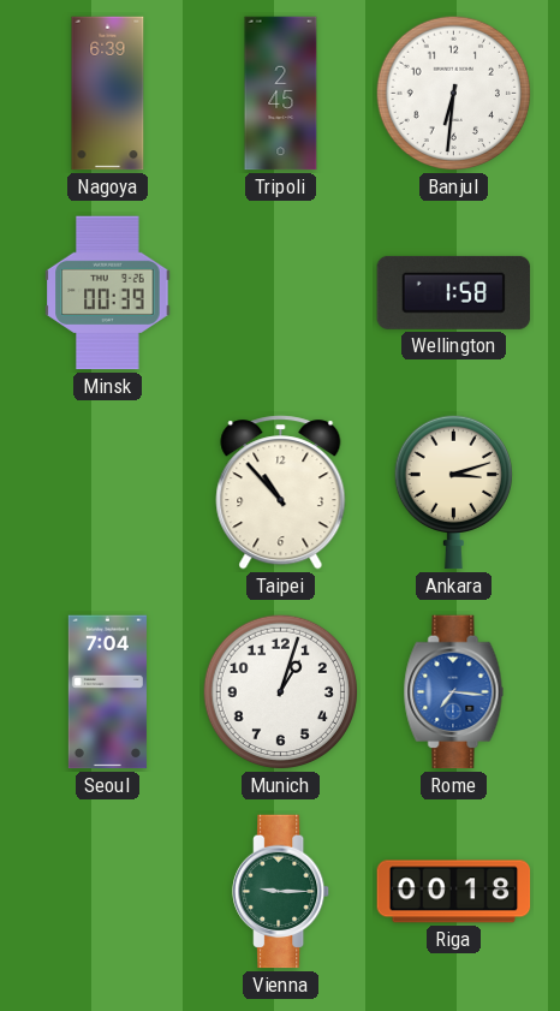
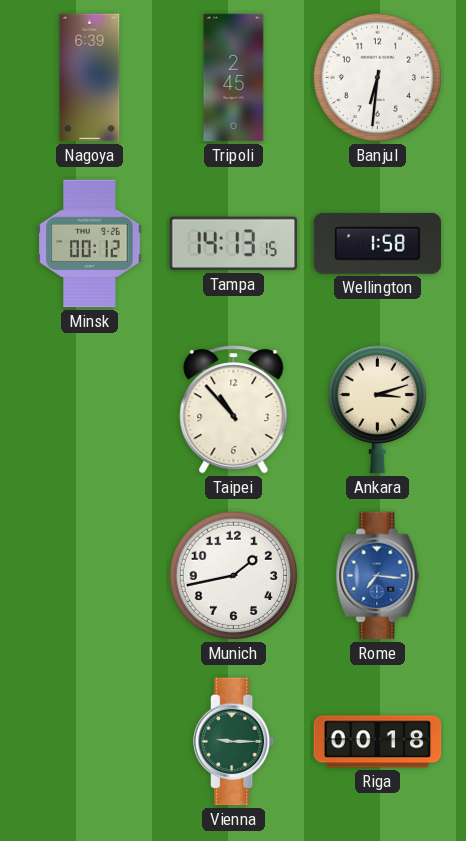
Minsk: 00:39 -> 00:12
Tampa: none -> 14:13
Seoul: 7:04 -> none
Munich: 1:03 -> 1:43
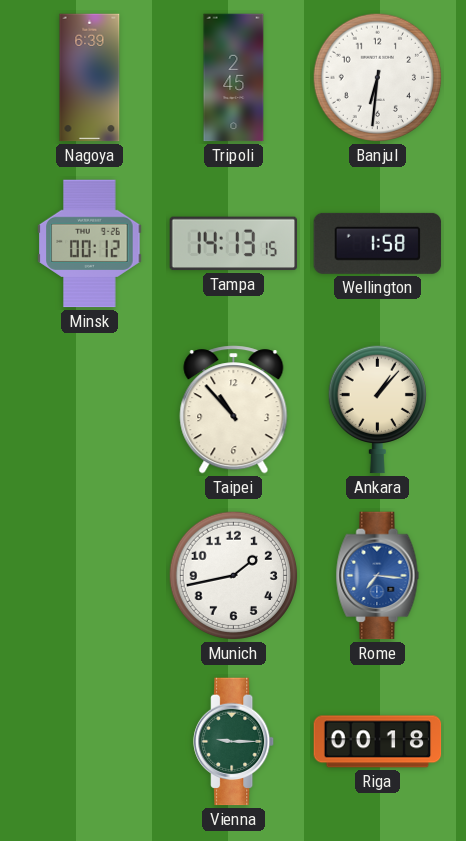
Ankara: 3:12 -> 1:07
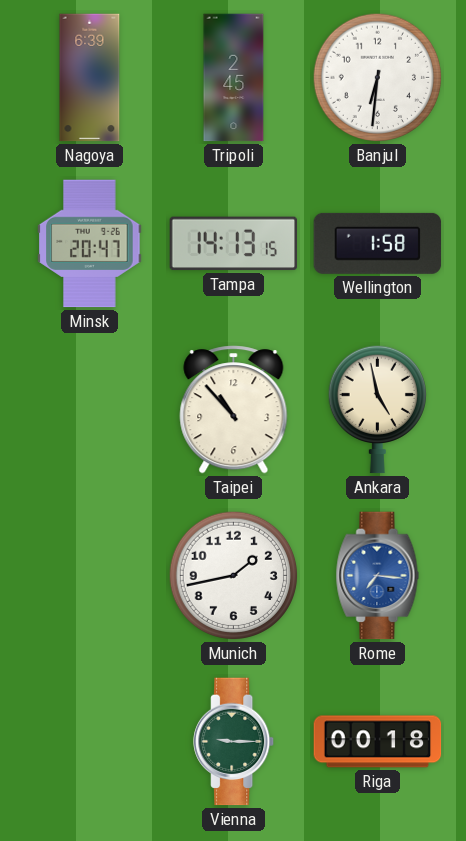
Minsk: 00:12 -> 20:47
Ankara: 1:07 -> 4:58
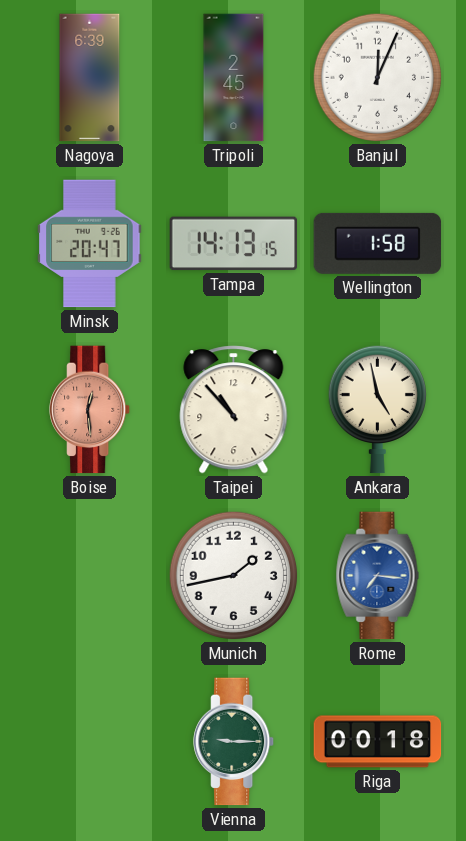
Banjul: 6:31 -> 12:04
Boise: none -> 12:29
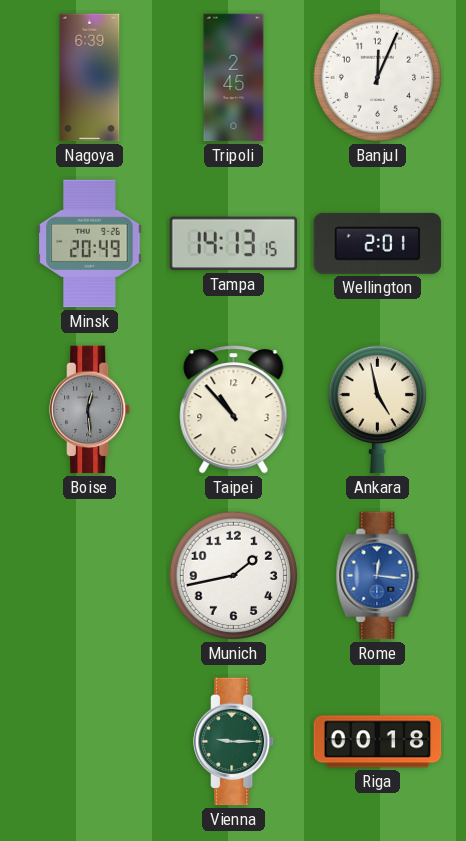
Minsk: 20:47 -> 20:49
Wellington: 1:58 -> 2:01
Boise dial: salmon -> grey
Rome: 7:16 -> 12:16
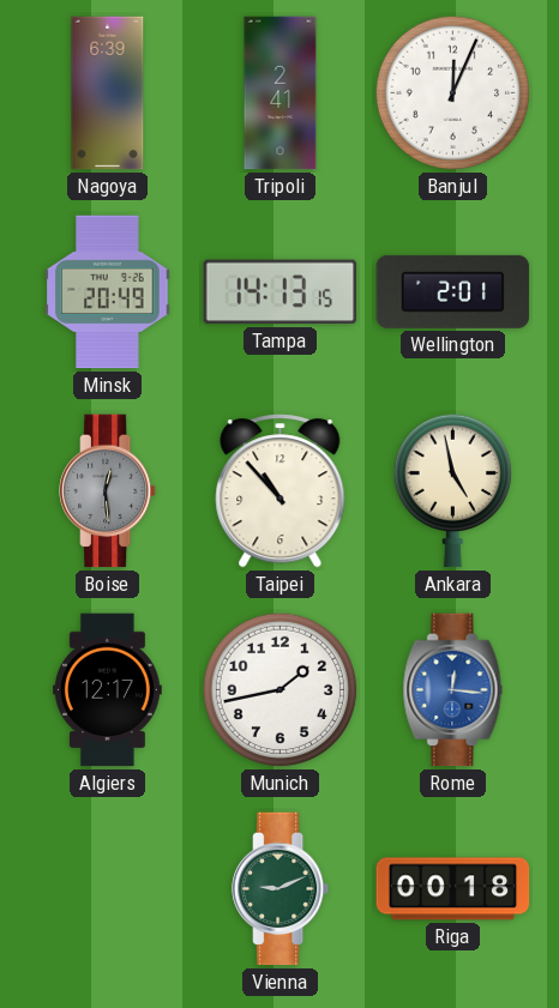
Tripoli: 2:45 -> 2:41
Algiers: none -> 12:17
Vienna: 9:15 -> 9:11
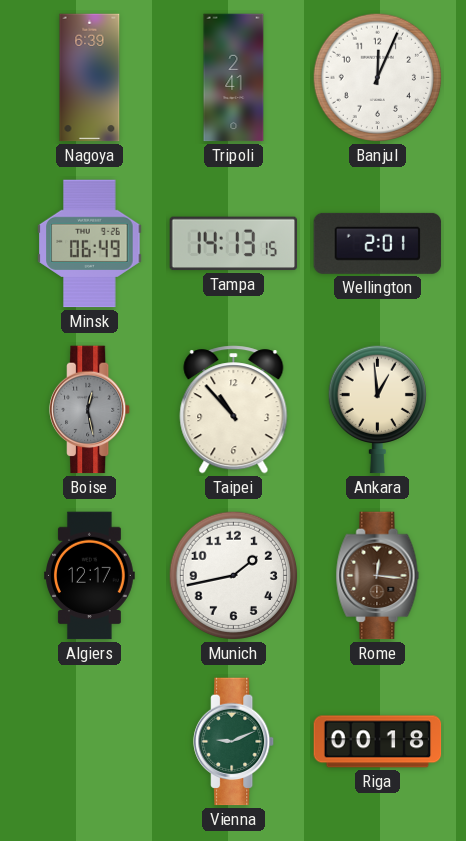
Minsk: 20:49 -> 06:49
Boise: 12:29 -> 12:28
Ankara: 4:58 -> 12:59
Rome dial: blue -> brown
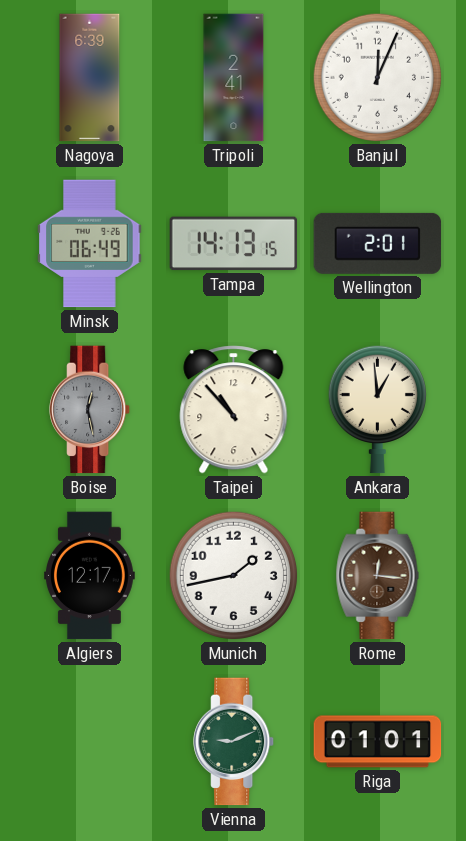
Riga: 00:18 -> 01:01
